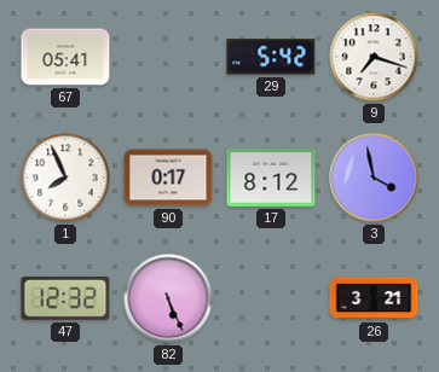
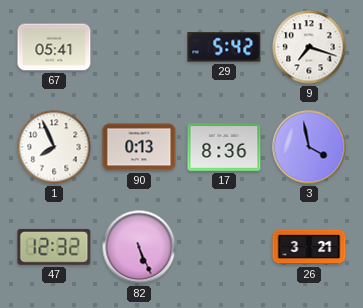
90: 0:17 -> 0:13
17: 8:12 -> 8:36
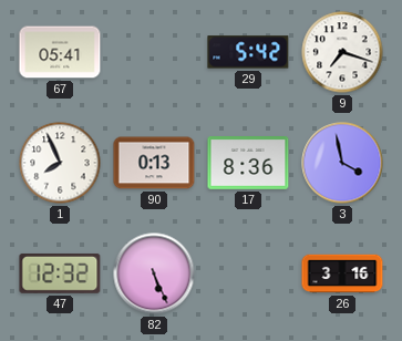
26: 3:21 -> 3:16
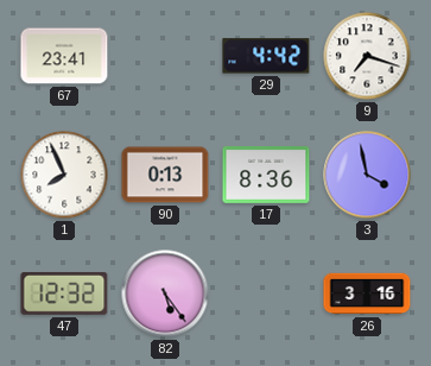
67: 05:41 -> 23:41
29: 5:42 -> 4:42
82: 5:26 -> 5:24
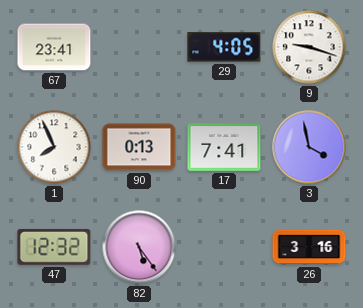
29: 4:42 -> 4:05
9: 7:18 -> 9:18
17: 8:36 -> 7:41
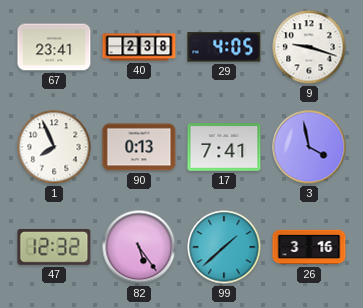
40: none -> 2:38
99: none -> 1:38
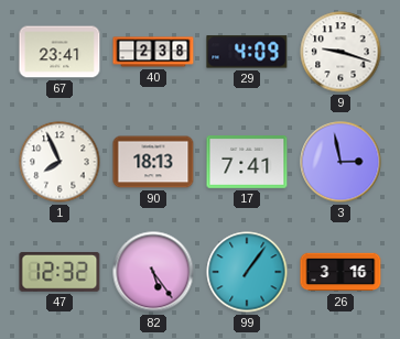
29: 4:05 -> 4:09
90: 0:13 -> 18:13
3: 3:58 -> 2:58
99: 1:38 -> 1:06
